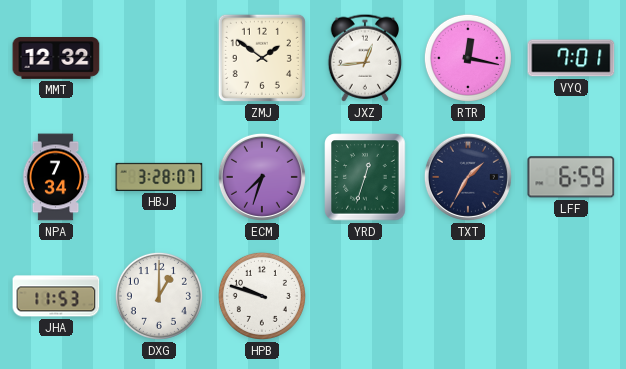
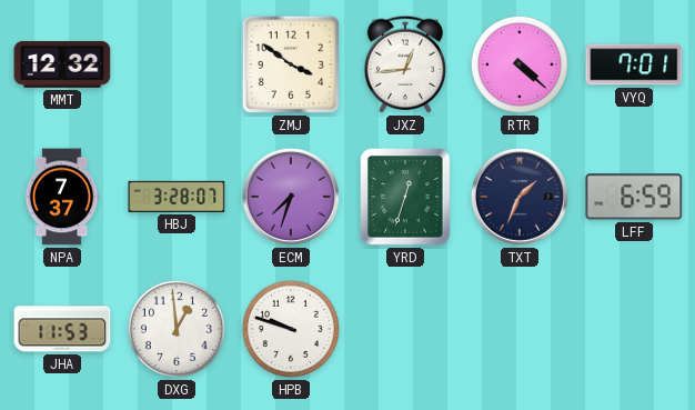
ZMJ: 1:51 -> 3:51
RTR: 12:17 -> 4:22
NPA: 7:34 -> 7:37
TXT: 1:35 -> 1:34
DXG: 1:00 -> 12:59
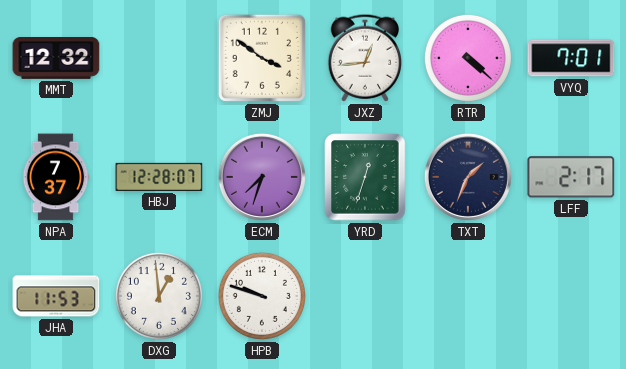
HBJ: 3:28 -> 12:28
LFF: 6:59 -> 2:17
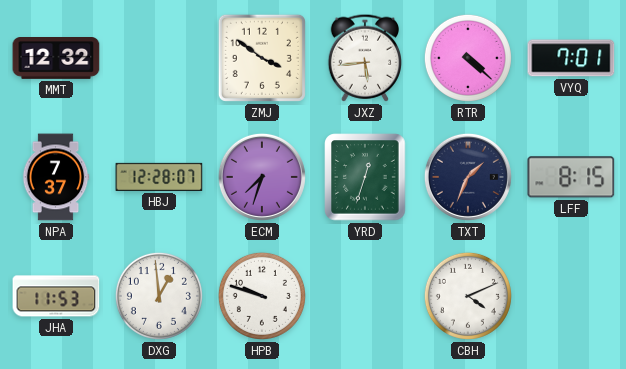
JXZ: 12:44 -> 5:44
LFF: 2:17 -> 8:15
CBH: none -> 4:11
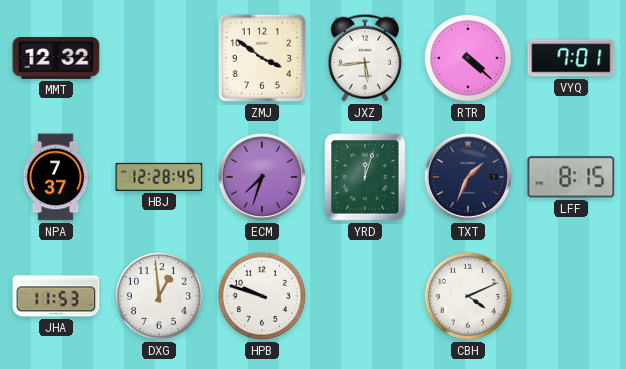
HBJ: 12:28:07 -> 12:28:45
YRD: 12:33 -> 12:03
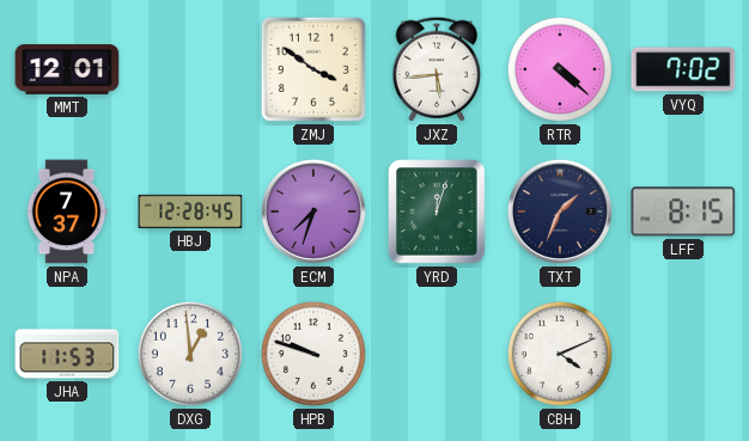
MMT: 12:32 -> 12:01
VYQ: 7:01 -> 7:02
